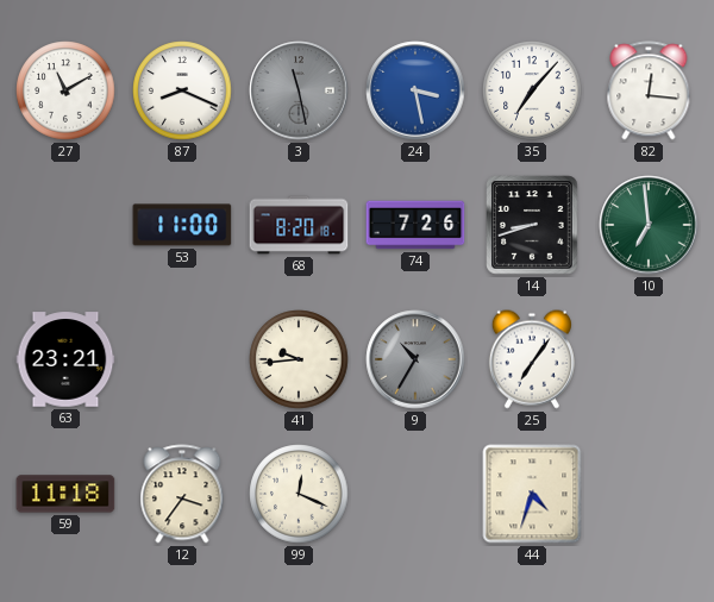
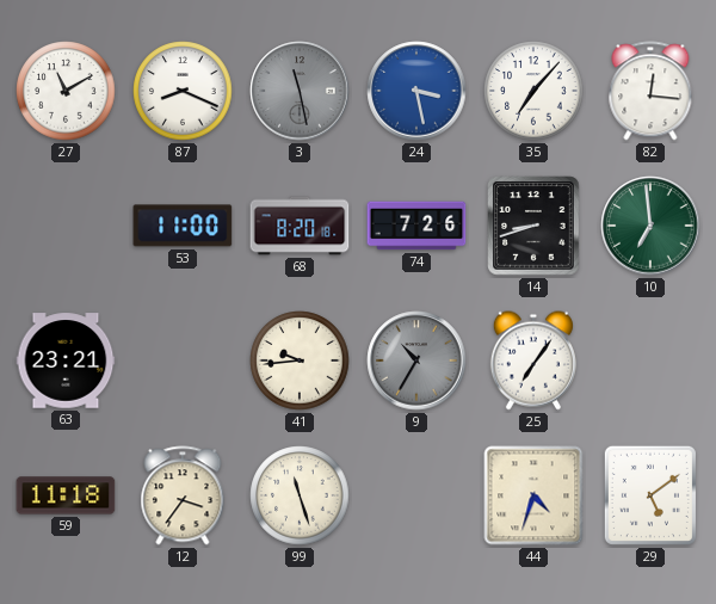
99: 12:19 -> 11:27
29: none -> 5:09
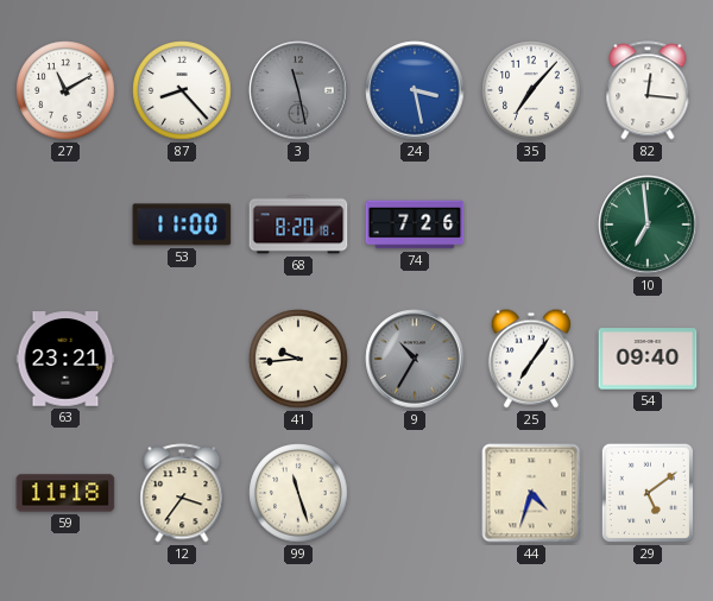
87: 8:19 -> 8:23
14: 8:42 -> none
54: none -> 09:40
